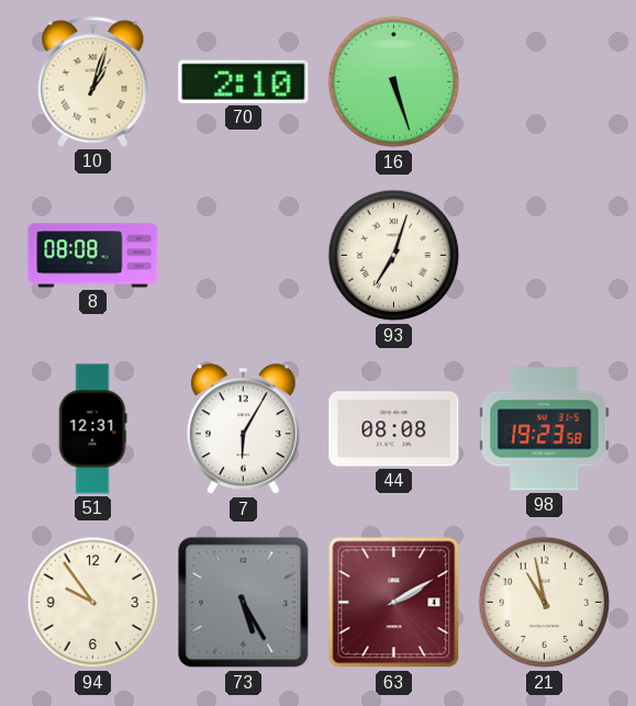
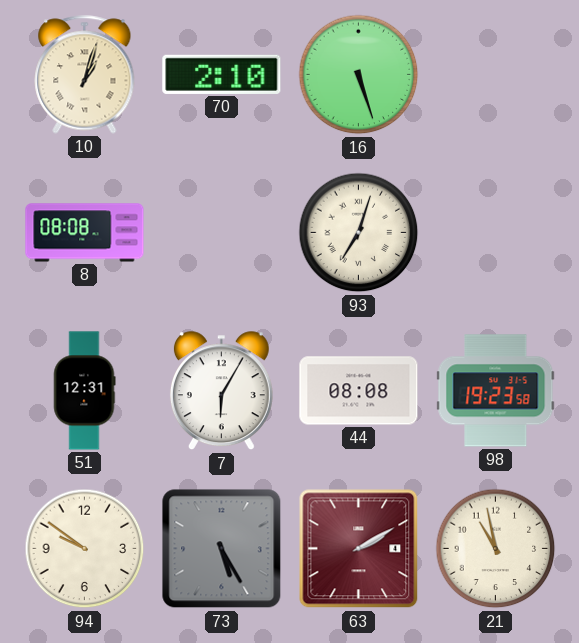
94: 9:54 -> 9:51
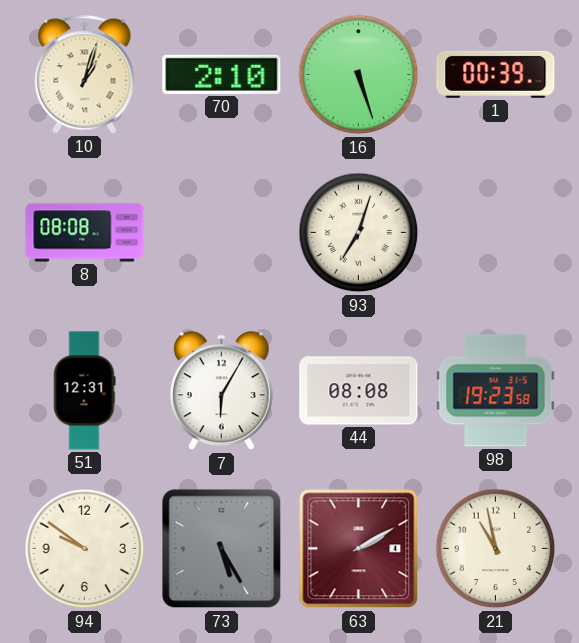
1: none -> 00:39
